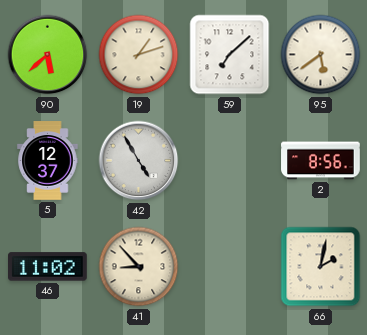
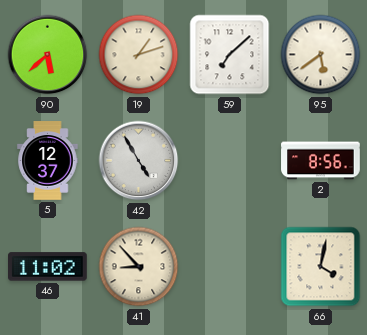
66: 2:02 -> 4:02
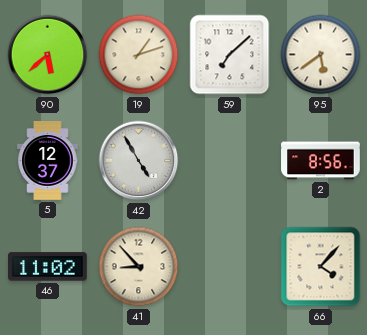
66: 4:02 -> 4:07
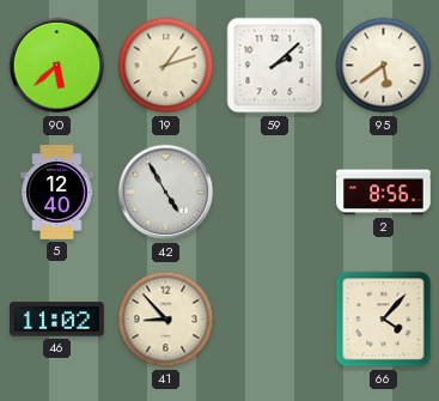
59: 7:08 -> 2:08
5: 12:37 -> 12:40
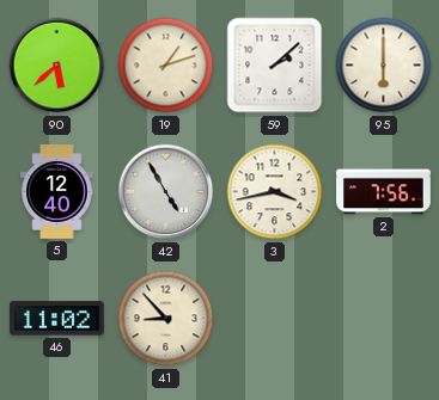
95: 5:39 -> 6:00
3: none -> 3:43
2: 8:56 -> 7:56
66: 4:07 -> none
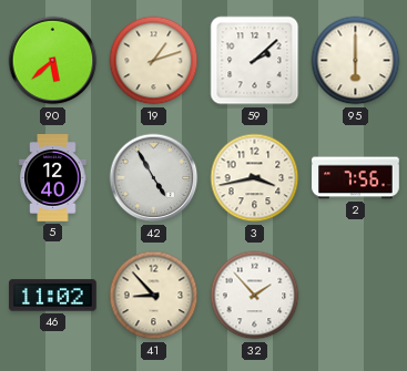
32: none -> 1:53
